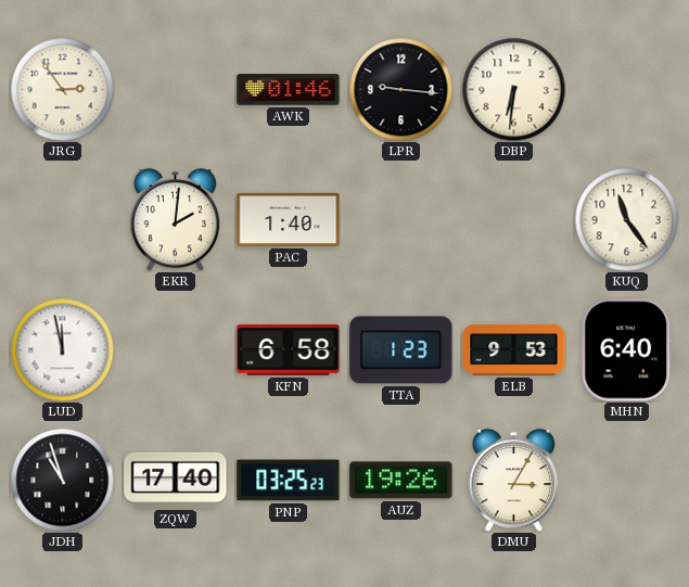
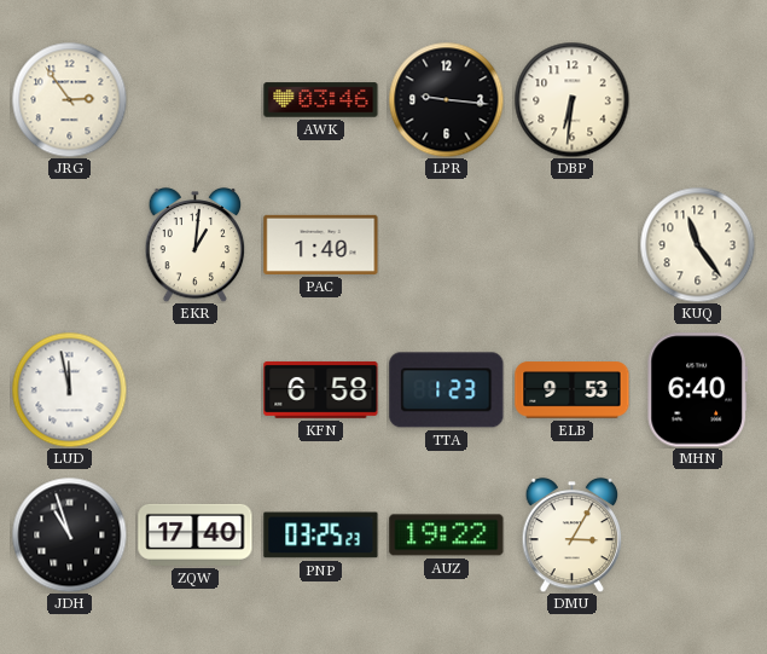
AWK: 01:46 -> 03:46
EKR: 2:01 -> 1:01
AUZ: 19:26 -> 19:22
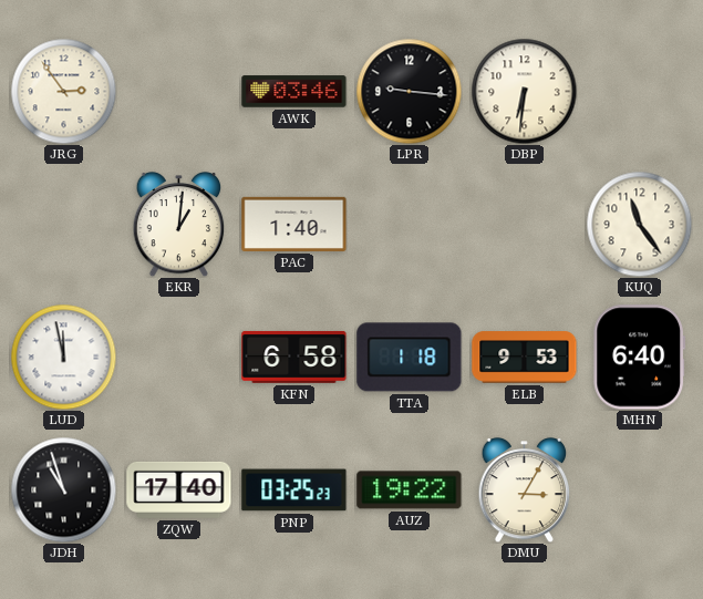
TTA: 1:23 -> 1:18
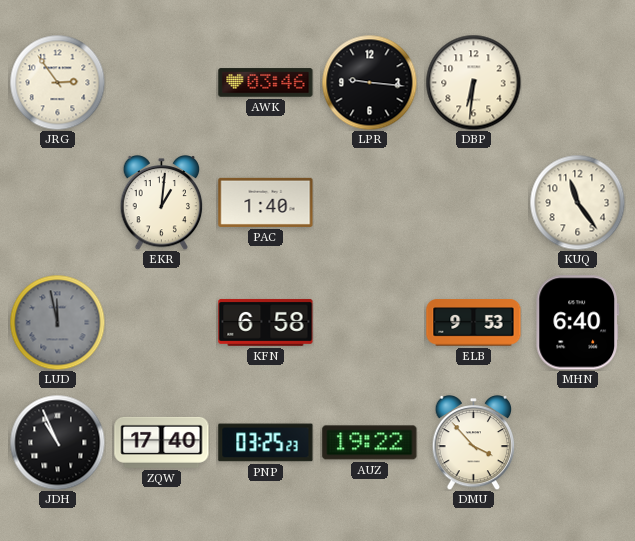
LUD dial: white -> grey
TTA: 1:18 -> none
JDH: 10:57 -> 10:56
DMU: 3:05 -> 3:53
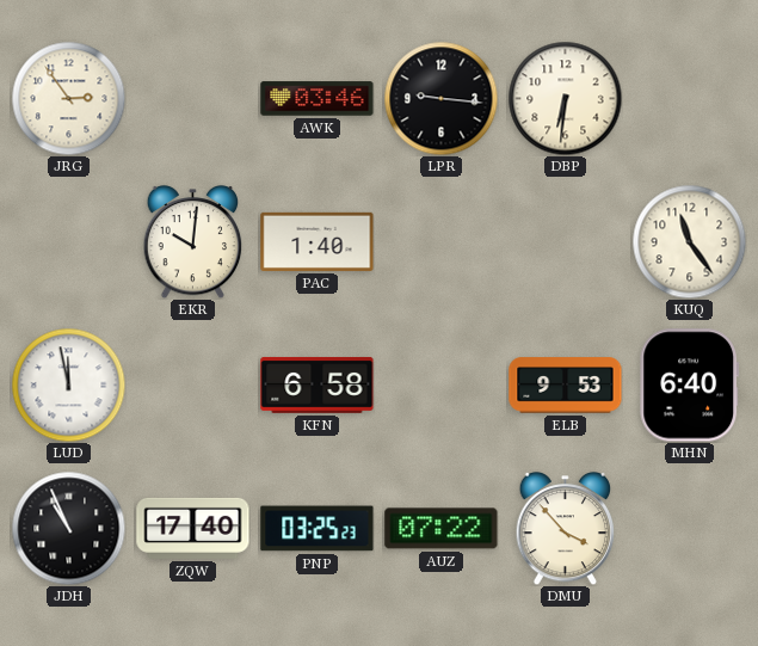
EKR: 1:01 -> 10:01
LUD dial: grey -> white
AUZ: 19:22 -> 07:22
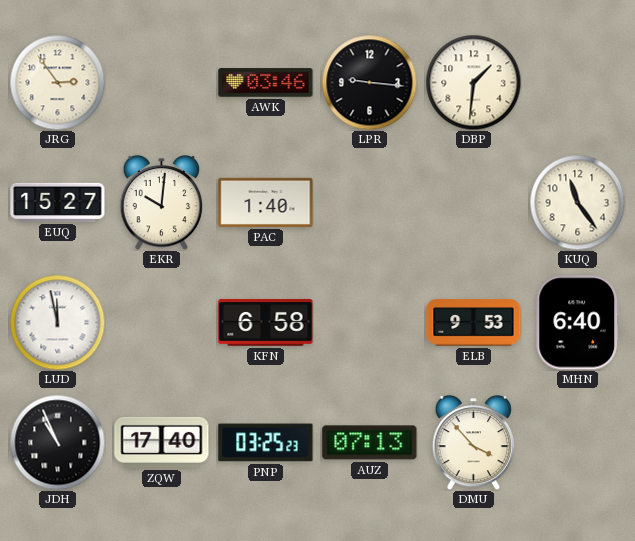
DBP: 6:31 -> 1:31
EUQ: none -> 15:27
AUZ: 07:22 -> 07:13
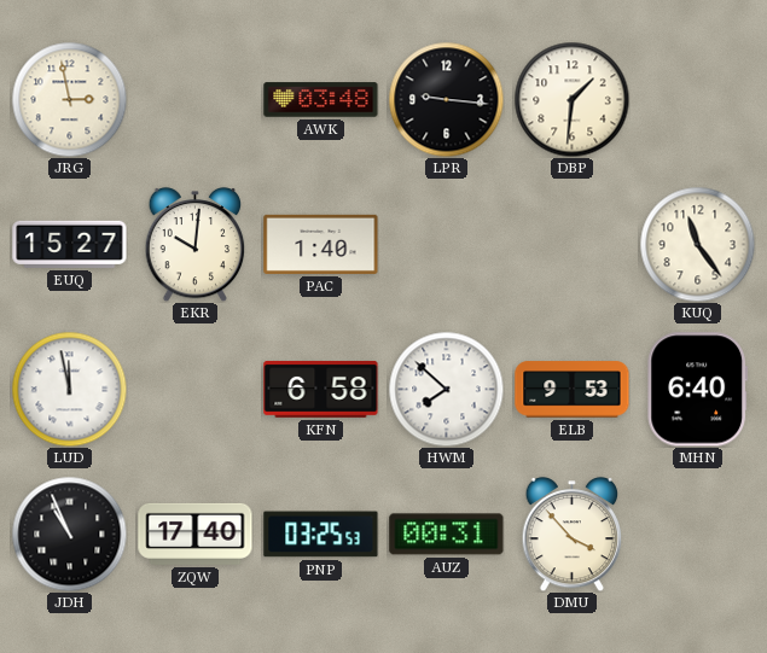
JRG: 2:54 -> 2:58
AWK: 03:46 -> 03:48
HWM: none -> 7:52
PNP: 03:25:23 -> 03:25:53
AUZ: 07:13 -> 00:31
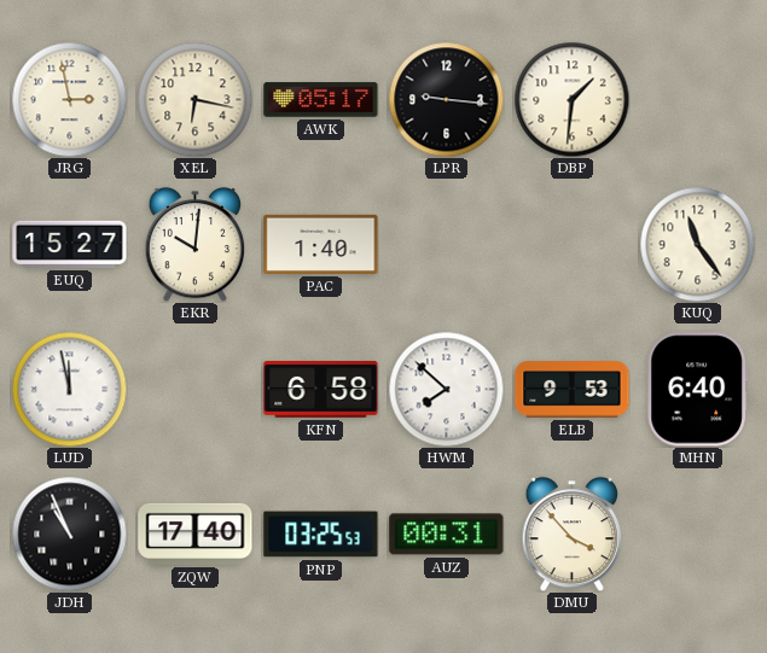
XEL: none -> 6:17
AWK: 03:48 -> 05:17
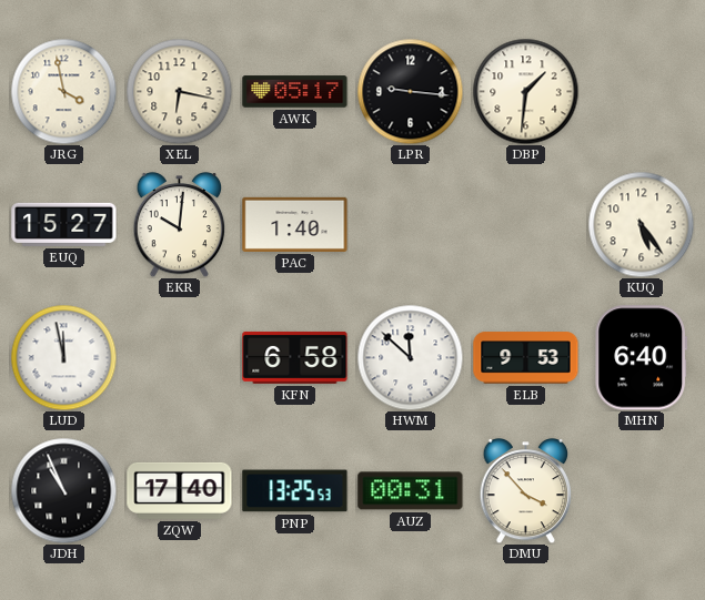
JRG: 2:58 -> 3:58
KUQ: 11:24 -> 5:24
HWM: 7:52 -> 11:52
PNP: 03:25 -> 13:25
